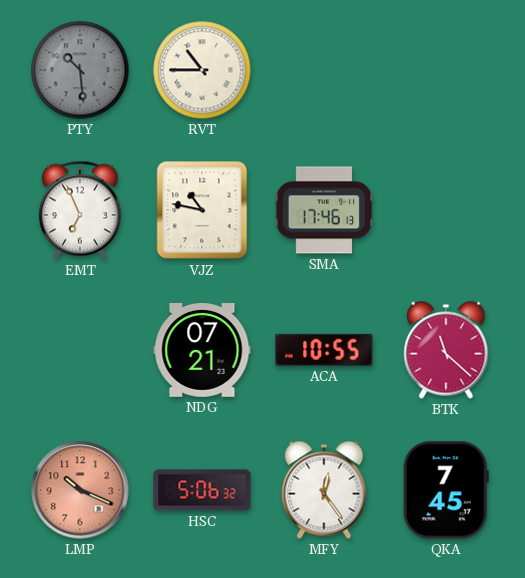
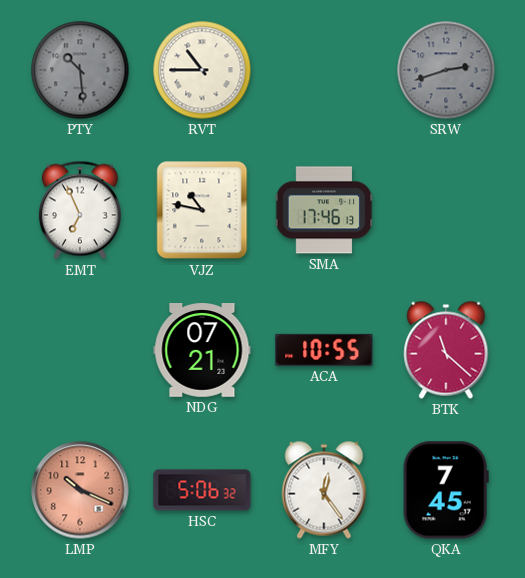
SRW: none -> 2:42
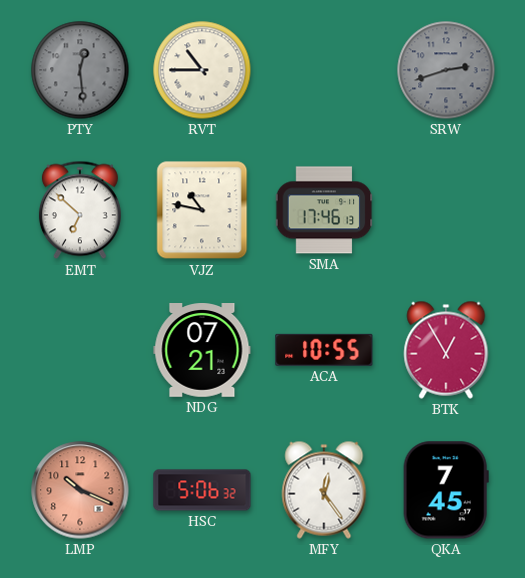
PTY: 10:29 -> 12:29
EMT: 6:56 -> 6:52
BTK: 11:22 -> 12:55
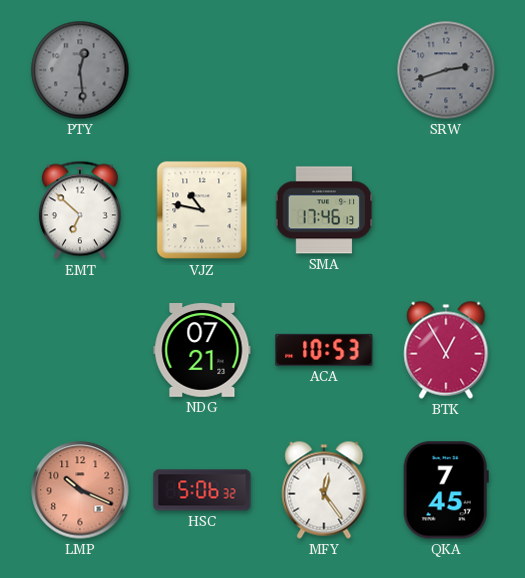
RVT: 10:45 -> none
ACA: 10:55 -> 10:53
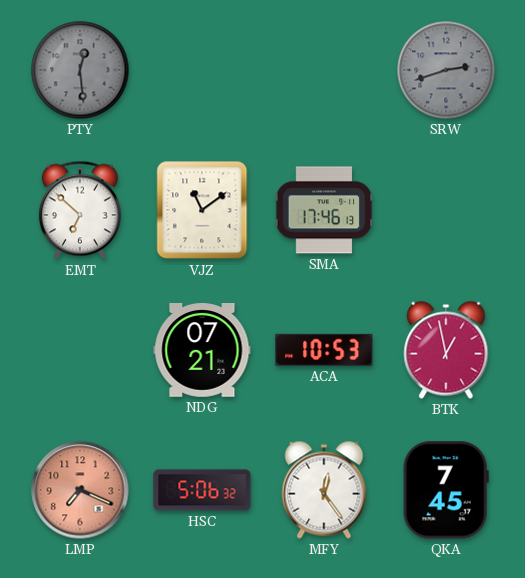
VJZ: 10:47 -> 11:09
BTK: 12:55 -> 12:58
LMP: 10:19 -> 7:19
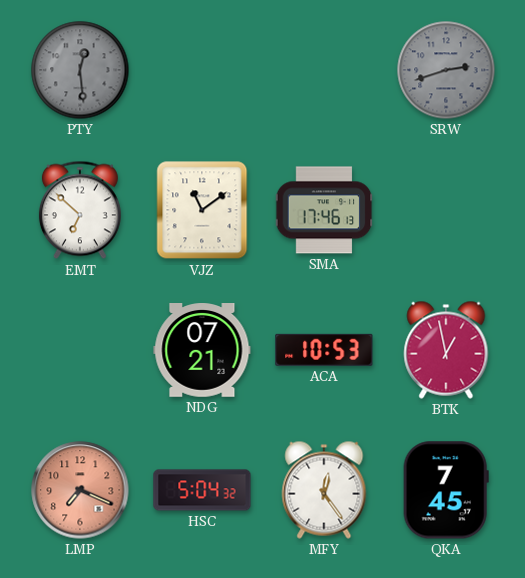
HSC: 5:06 -> 5:04
